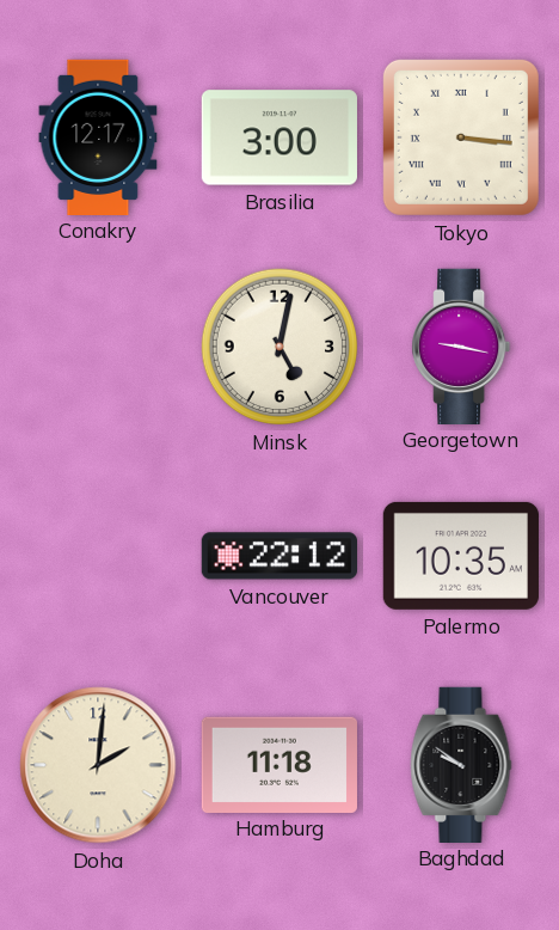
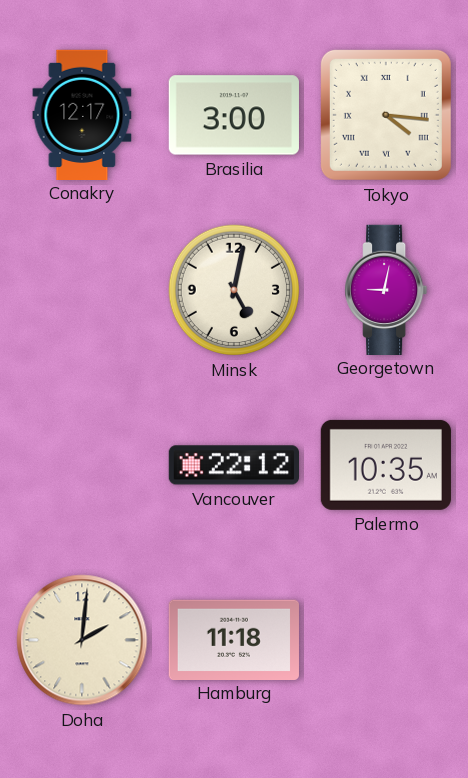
Tokyo: 3:16 -> 4:16
Georgetown: 9:17 -> 9:02
Baghdad: 9:51 -> none
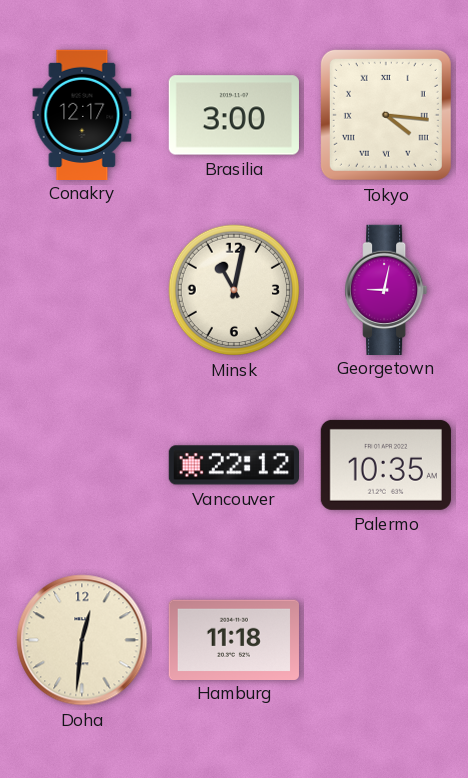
Minsk: 5:02 -> 11:02
Doha: 2:01 -> 12:31
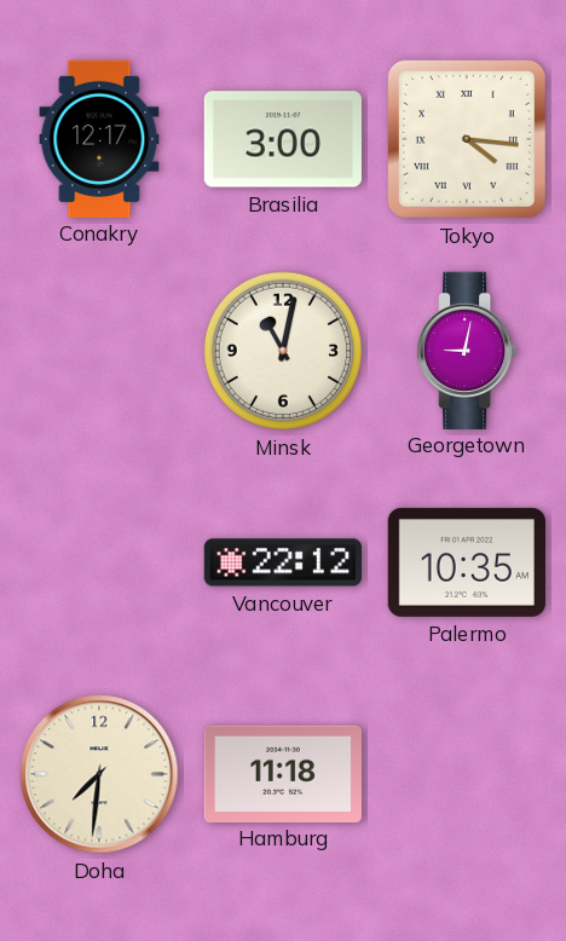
Doha: 12:31 -> 7:31
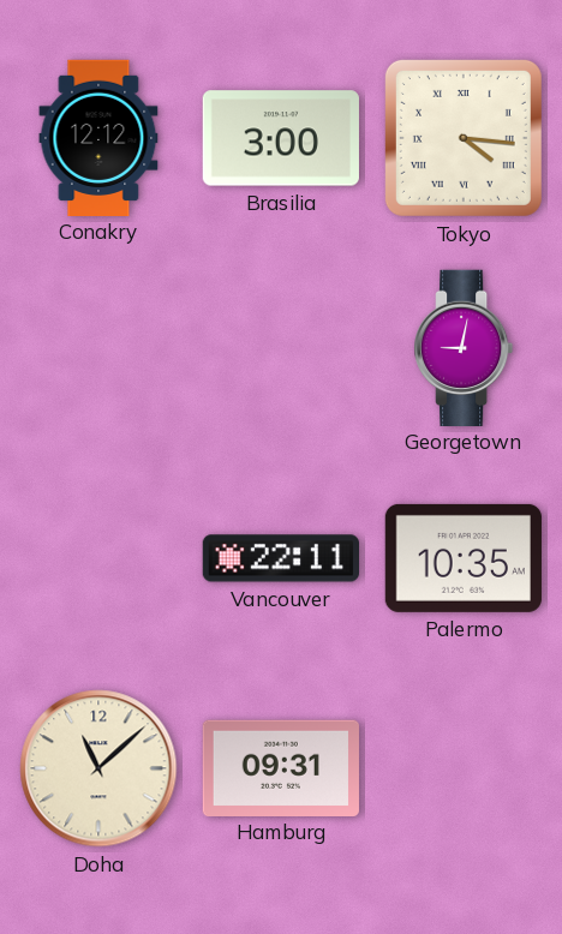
Conakry: 12:17 -> 12:12
Minsk: 11:02 -> none
Vancouver: 22:12 -> 22:11
Doha: 7:31 -> 11:08
Hamburg: 11:18 -> 09:31
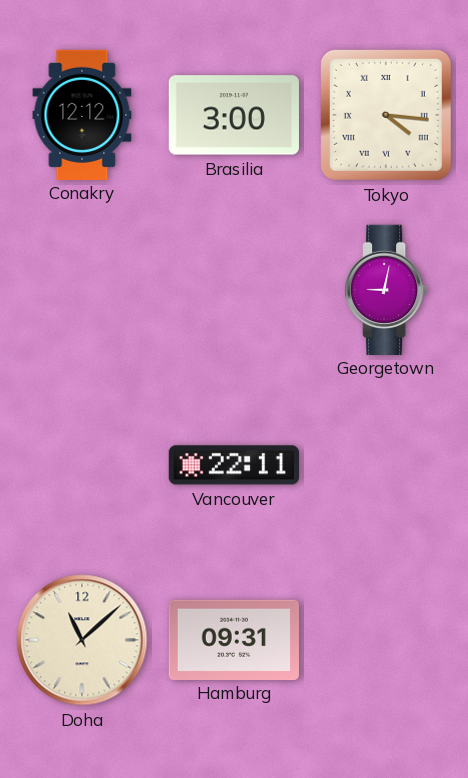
Palermo: 10:35 -> none
